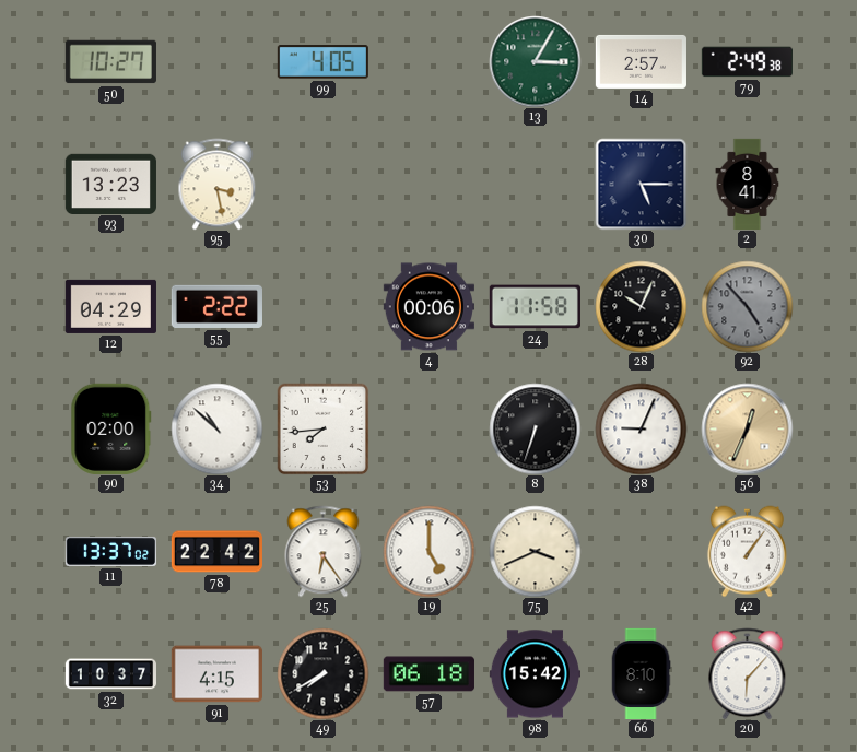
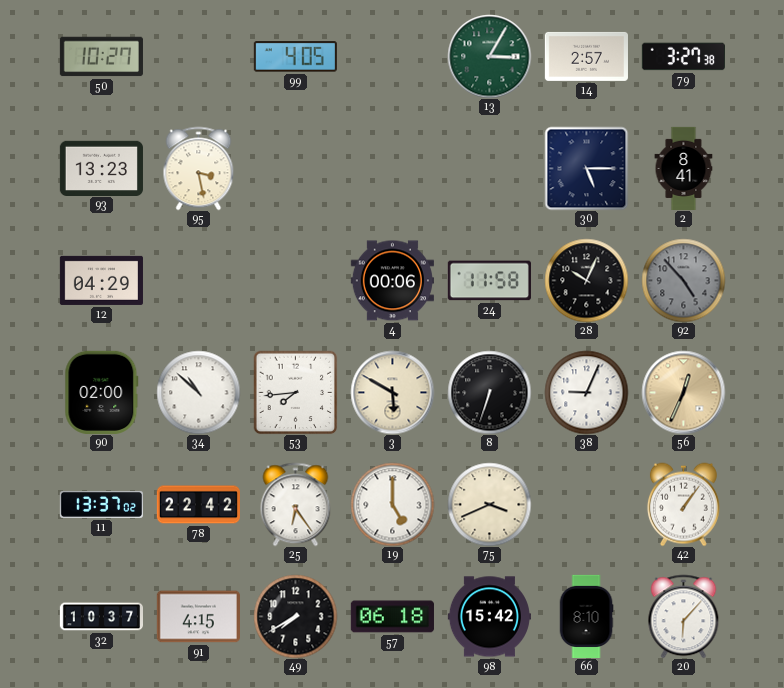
79: 2:49 -> 3:27
55: 2:22 -> none
3: none -> 5:50
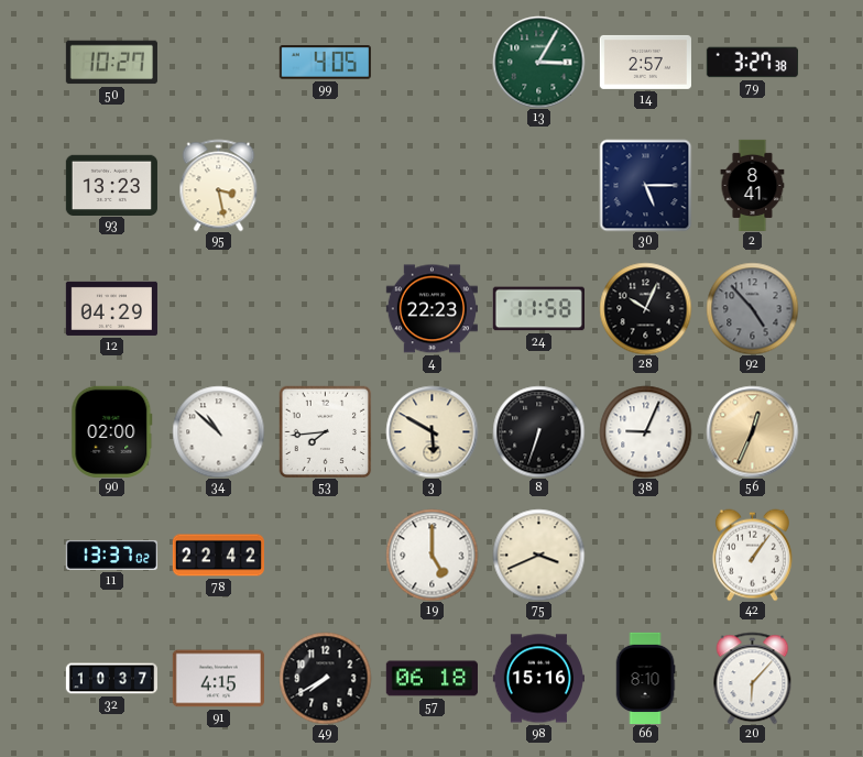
4: 00:06 -> 22:23
25: 6:24 -> none
98: 15:42 -> 15:16
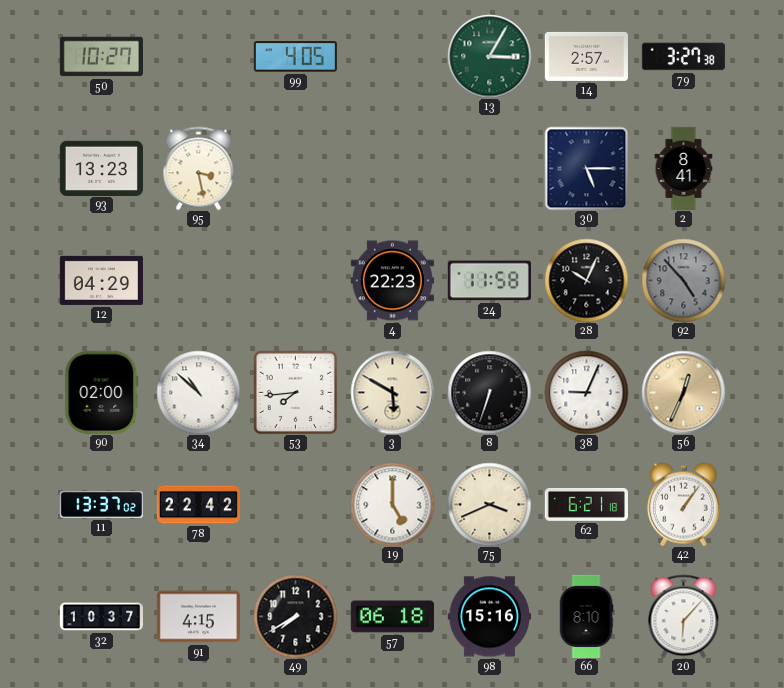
62: none -> 6:21
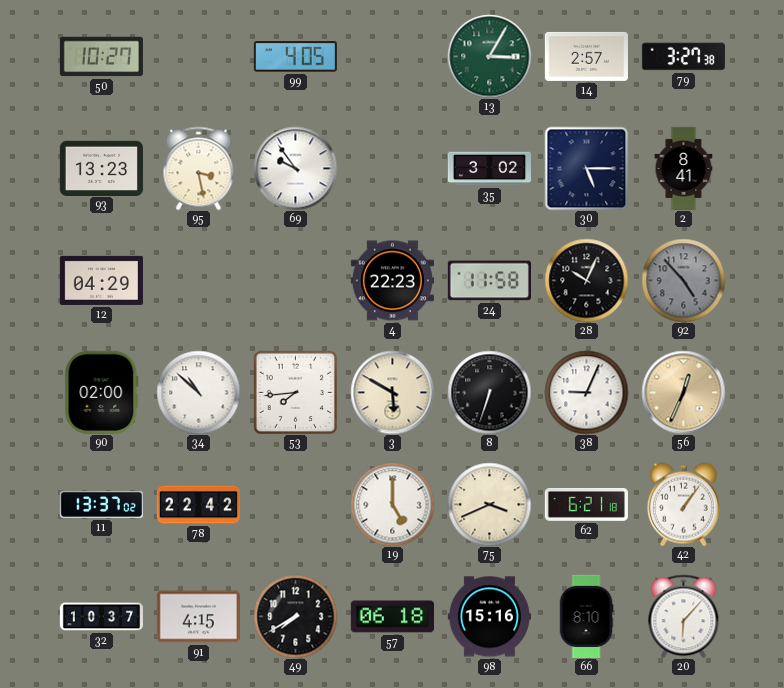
69: none -> 9:54
35: none -> 3:02
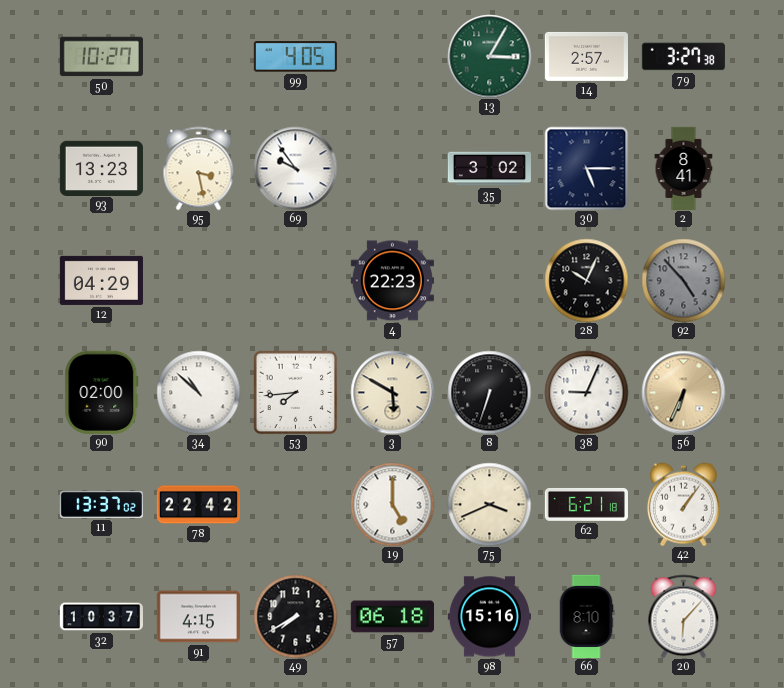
24: 11:58 -> none
56: 12:34 -> 6:34
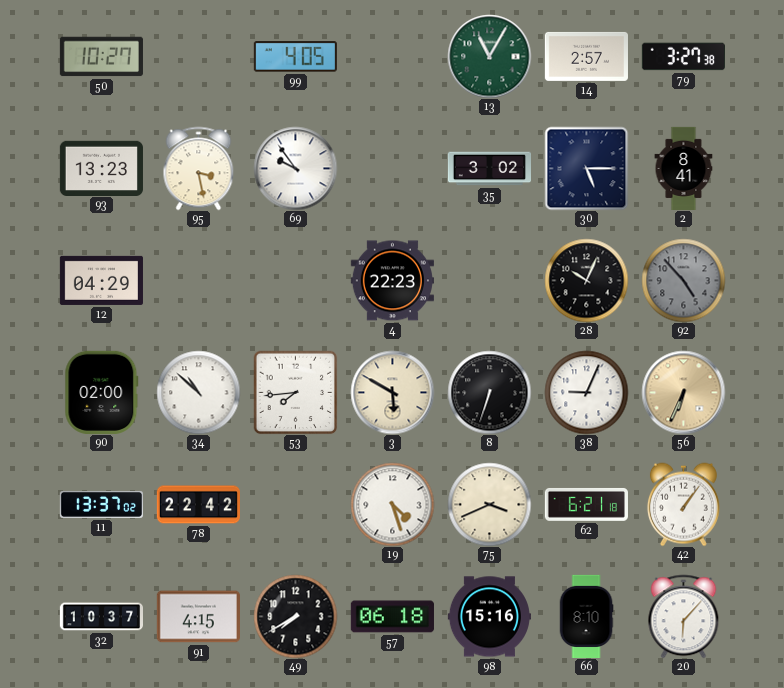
13: 3:05 -> 11:05
19: 5:00 -> 4:27
